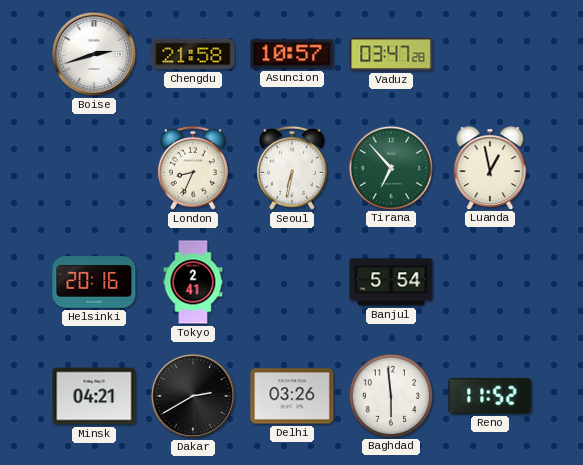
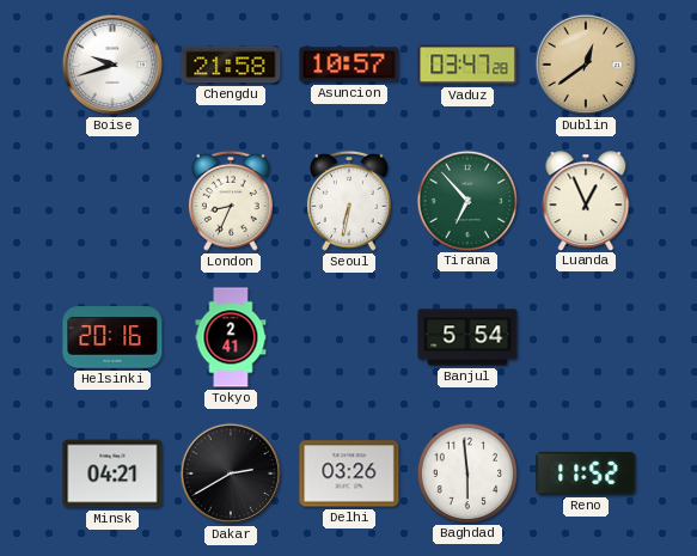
Boise: 2:42 -> 9:42
Dublin: none -> 12:39
Luanda: 12:58 -> 12:56
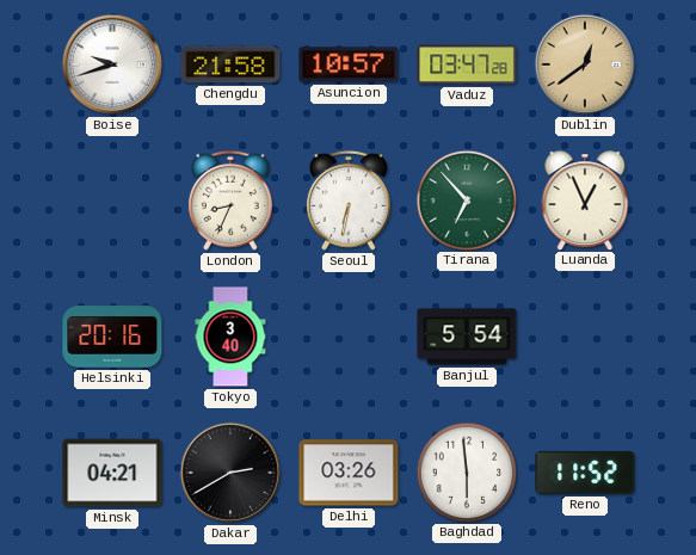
Tokyo: 2:41 -> 3:40
